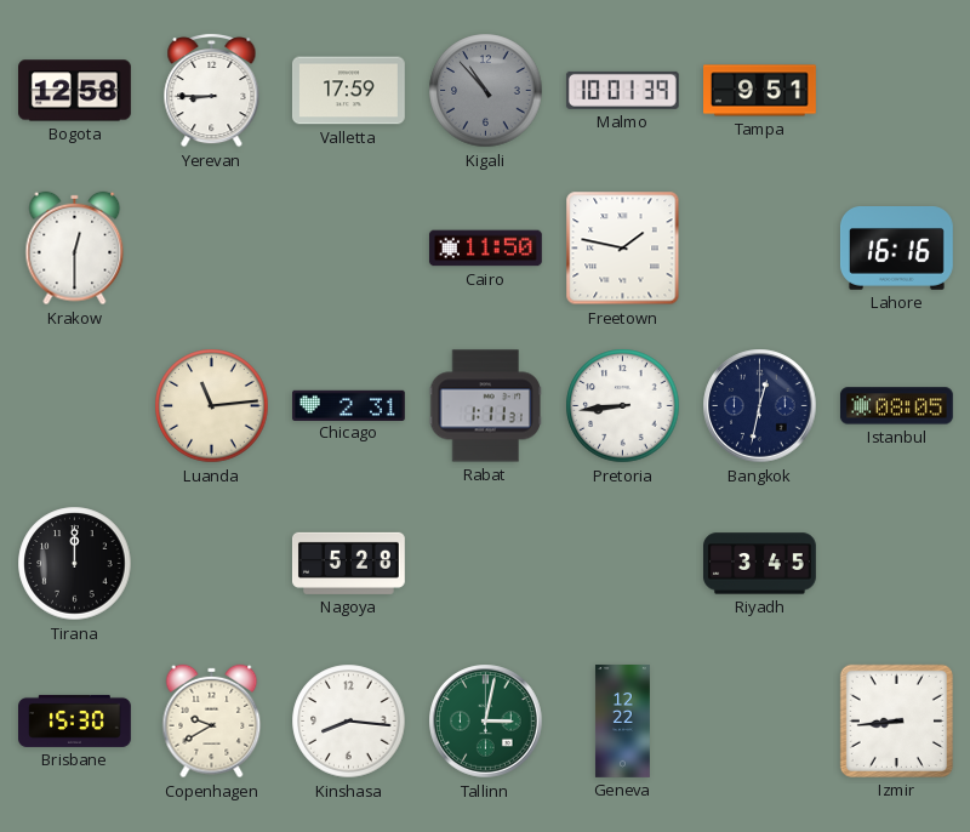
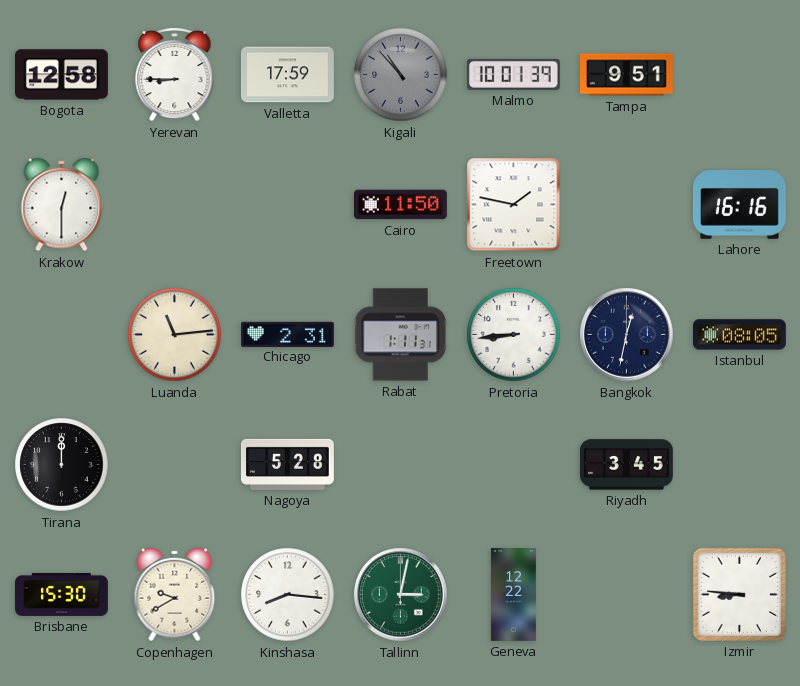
Izmir: 8:44 -> 8:46
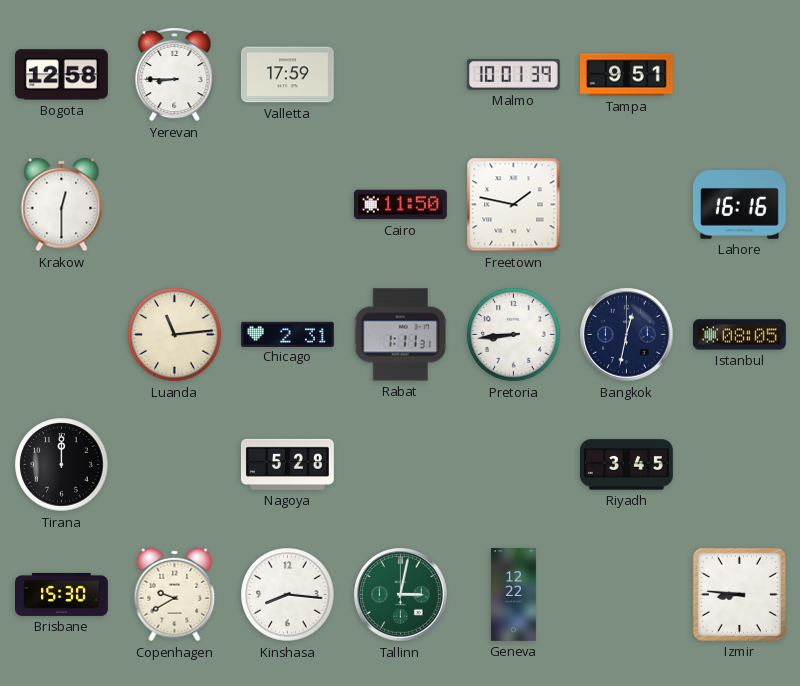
Kigali: 10:53 -> none
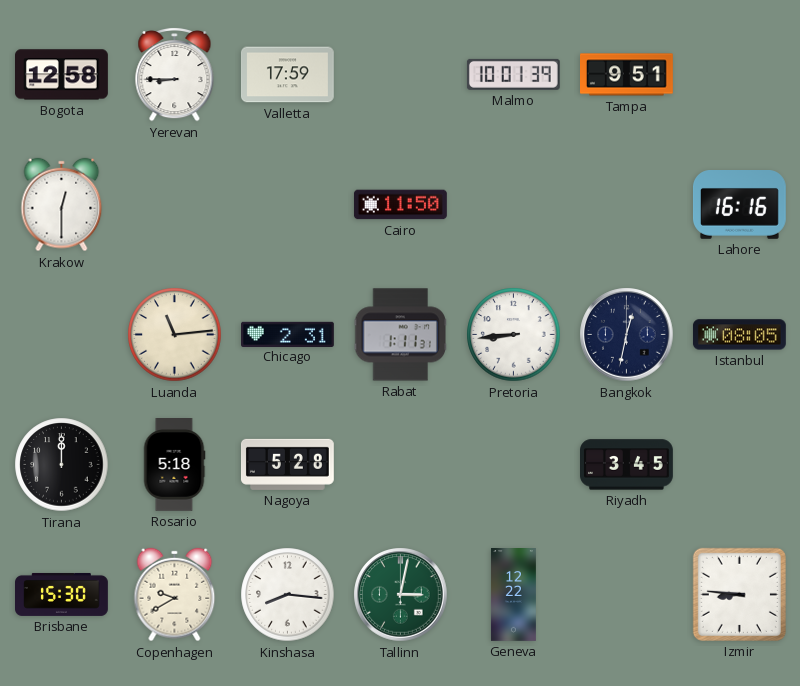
Freetown: 1:47 -> none
Rosario: none -> 5:18
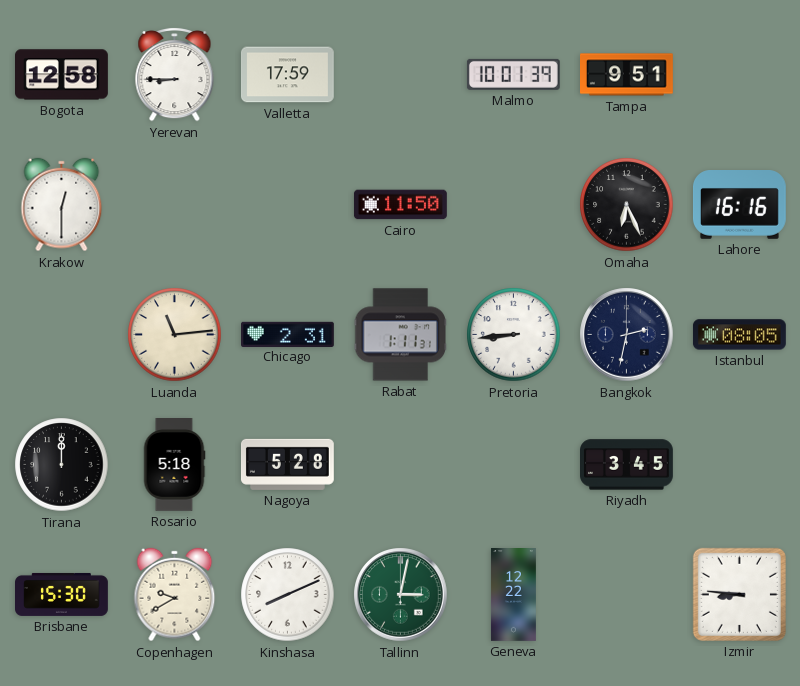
Omaha: none -> 6:26
Bangkok: 12:32 -> 2:32
Kinshasa: 8:16 -> 8:11
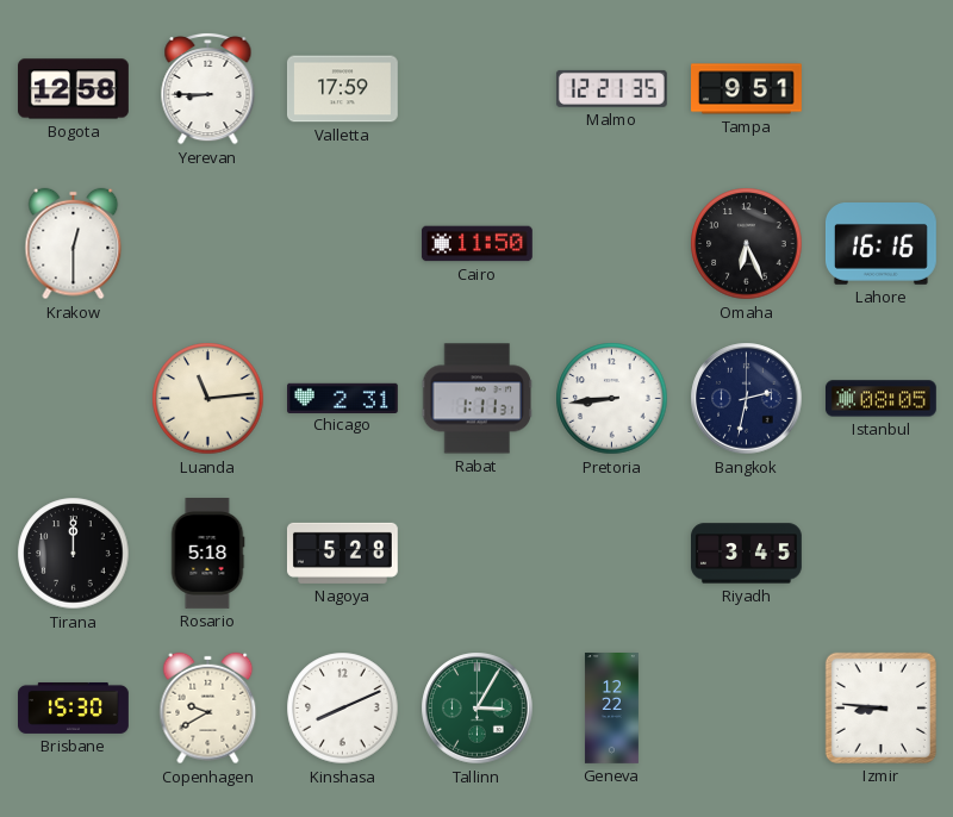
Malmo: 10:01 -> 12:21
Tallinn: 3:02 -> 3:05
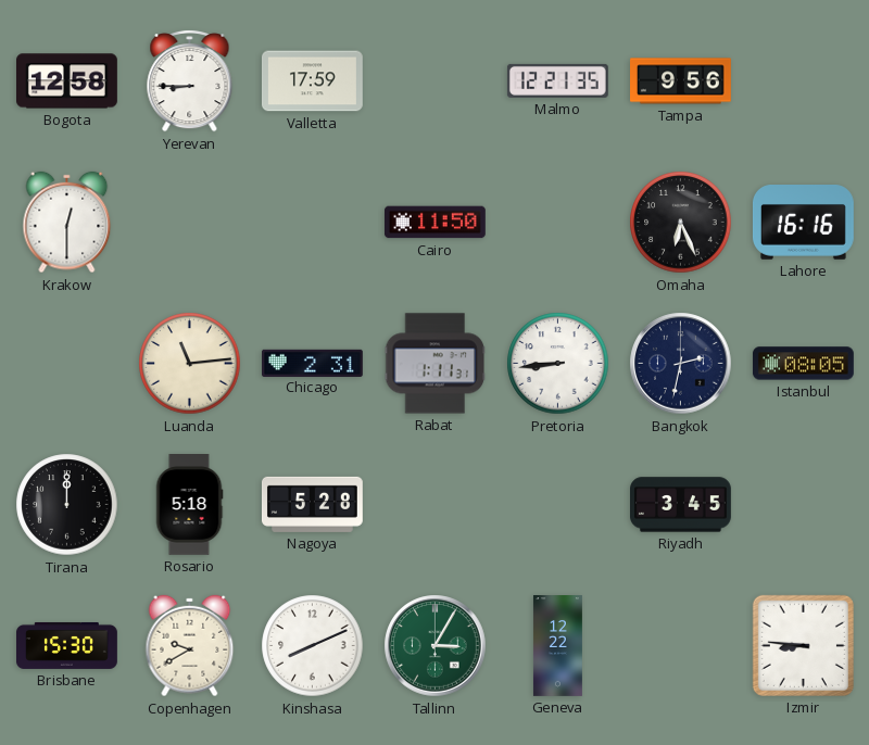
Tampa: 9:51 -> 9:56
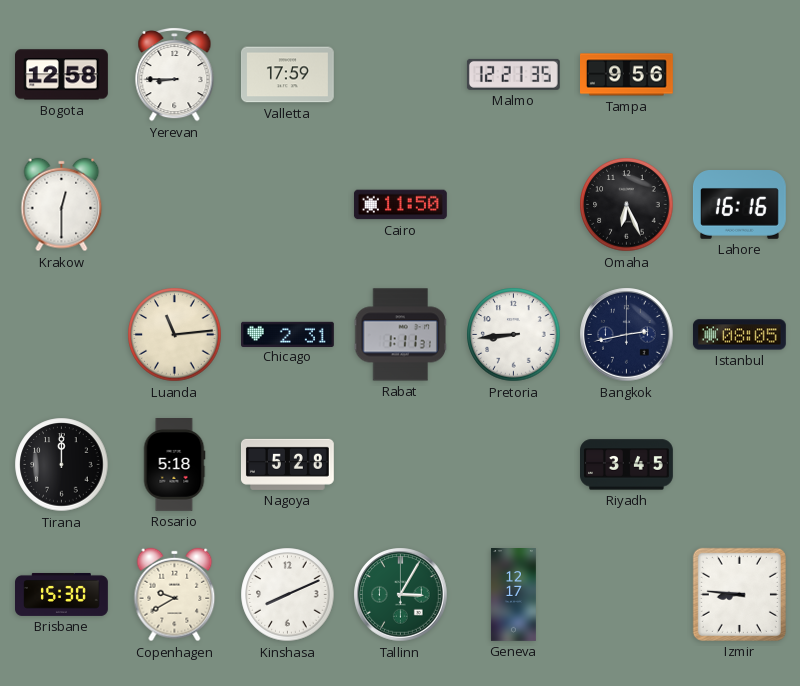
Bangkok: 2:32 -> 2:43
Geneva: 12:22 -> 12:17
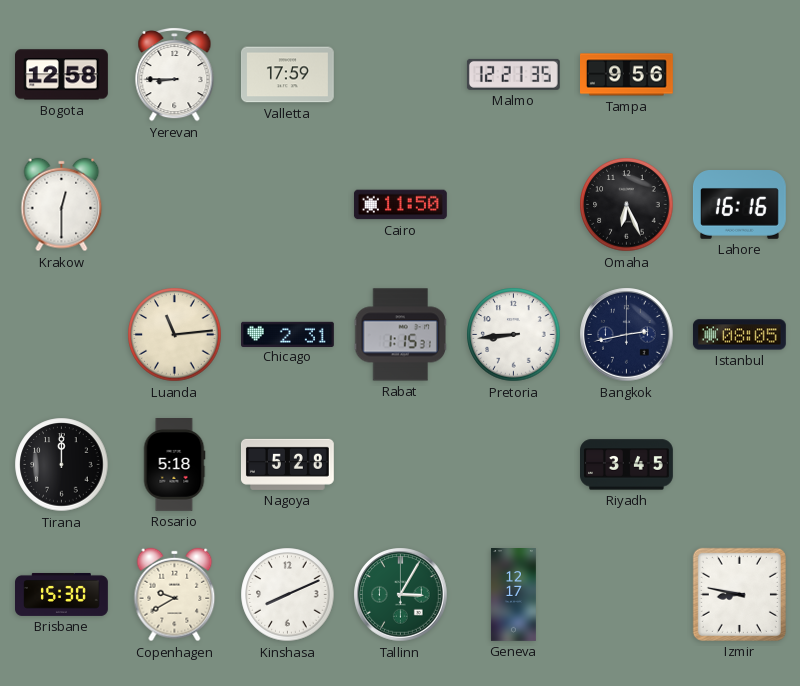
Rabat: 1:11 -> 1:15
Izmir: 8:46 -> 8:47
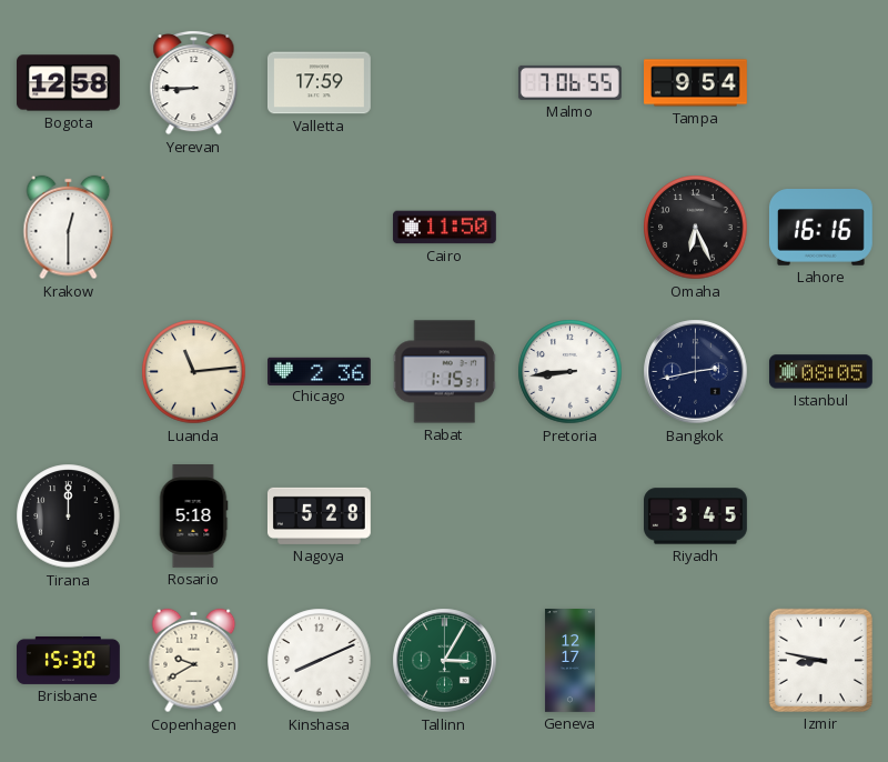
Malmo: 12:21 -> 7:06
Tampa: 9:56 -> 9:54
Chicago: 2:31 -> 2:36
